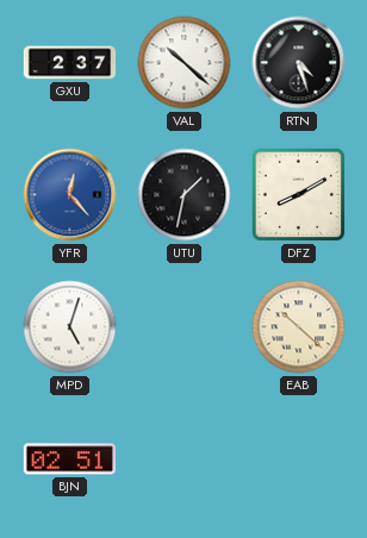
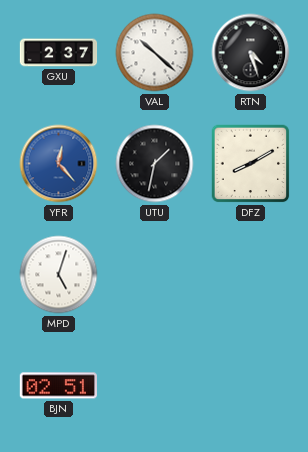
EAB: 10:22 -> none
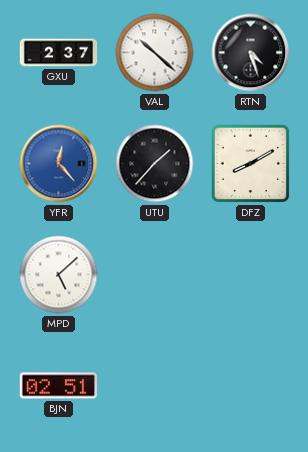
UTU: 1:32 -> 1:37
MPD: 5:03 -> 5:08
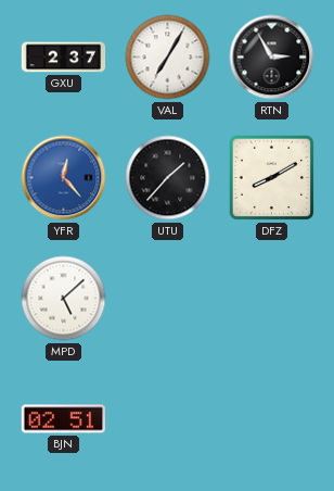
VAL: 10:22 -> 7:05
RTN: 4:27 -> 2:55
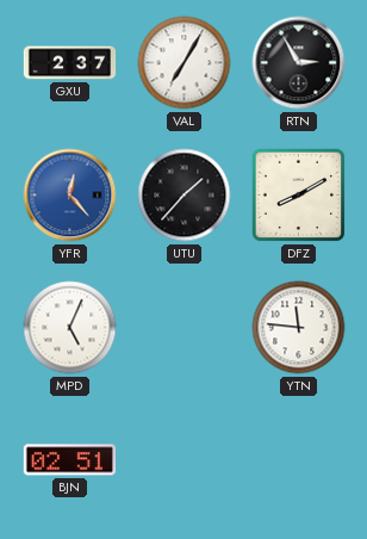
MPD: 5:08 -> 5:04
YTN: none -> 11:46
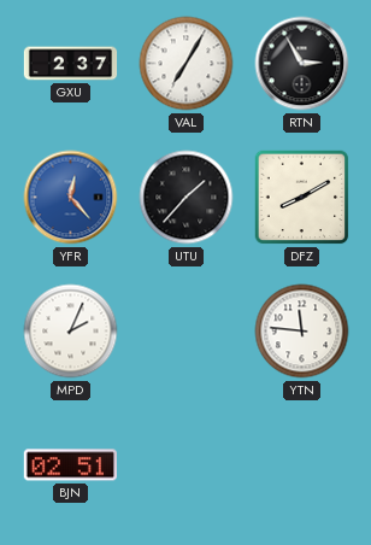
MPD: 5:04 -> 2:04
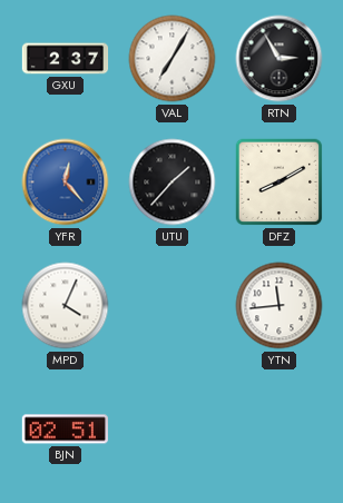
MPD: 2:04 -> 4:04
YTN: 11:46 -> 11:44
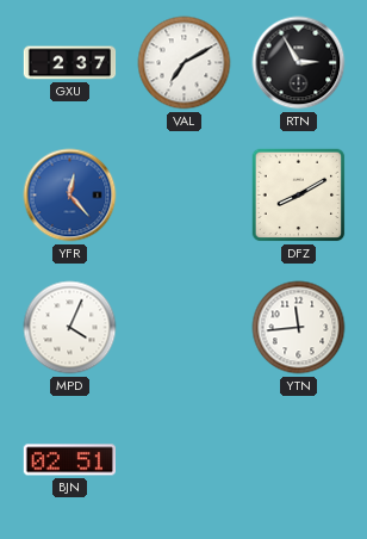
VAL: 7:05 -> 7:10
UTU: 1:37 -> none
